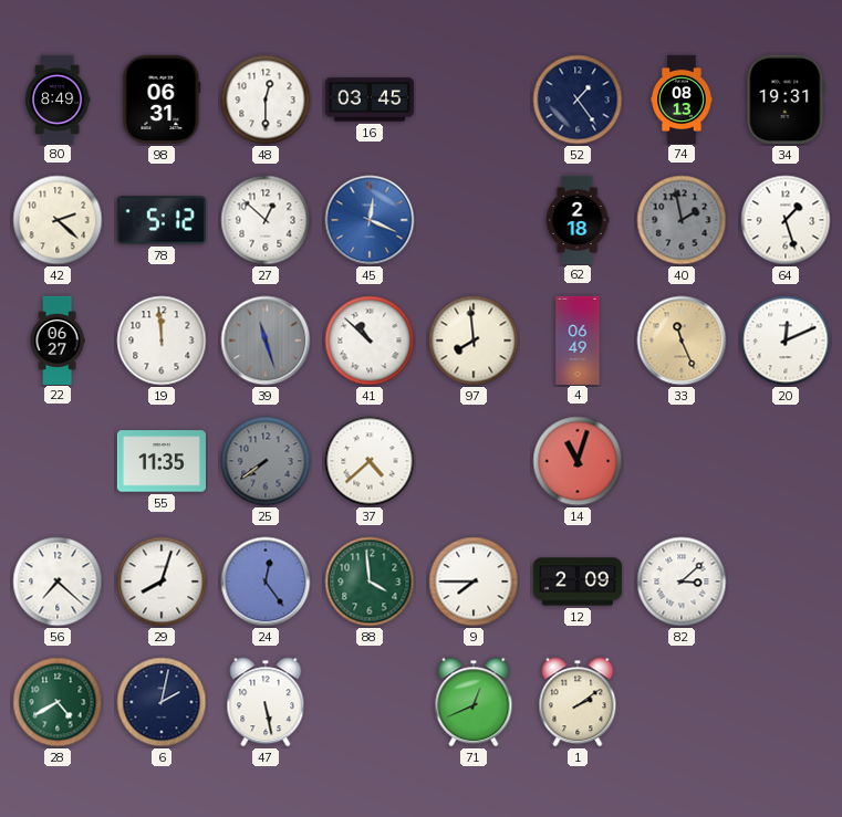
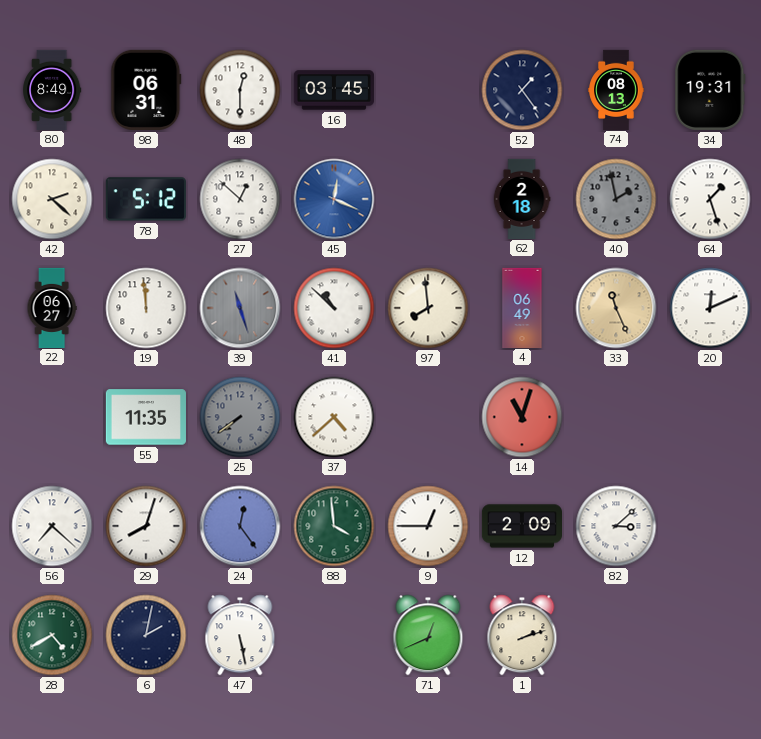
9: 7:45 -> 12:45
1: 2:09 -> 2:12
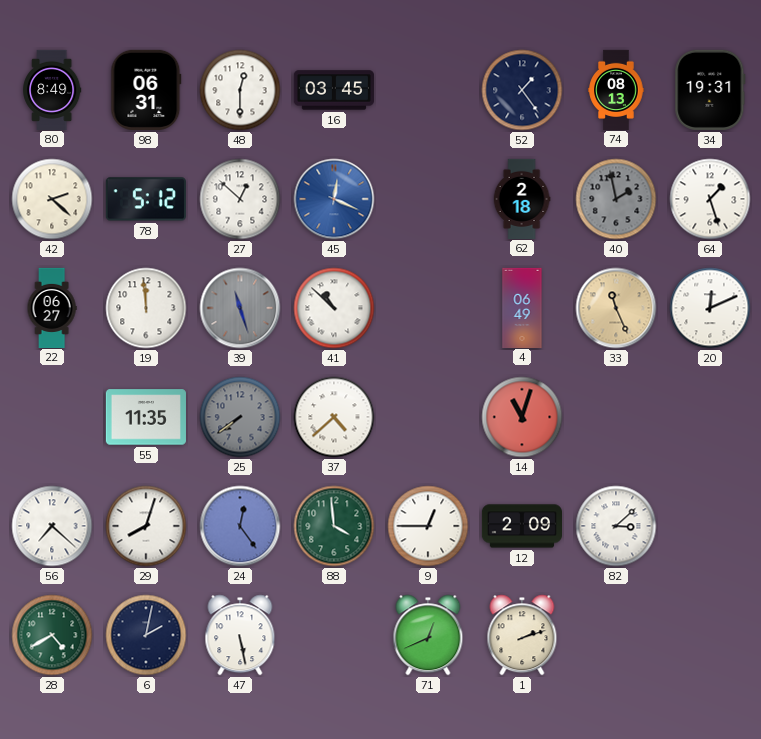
97: 7:59 -> none
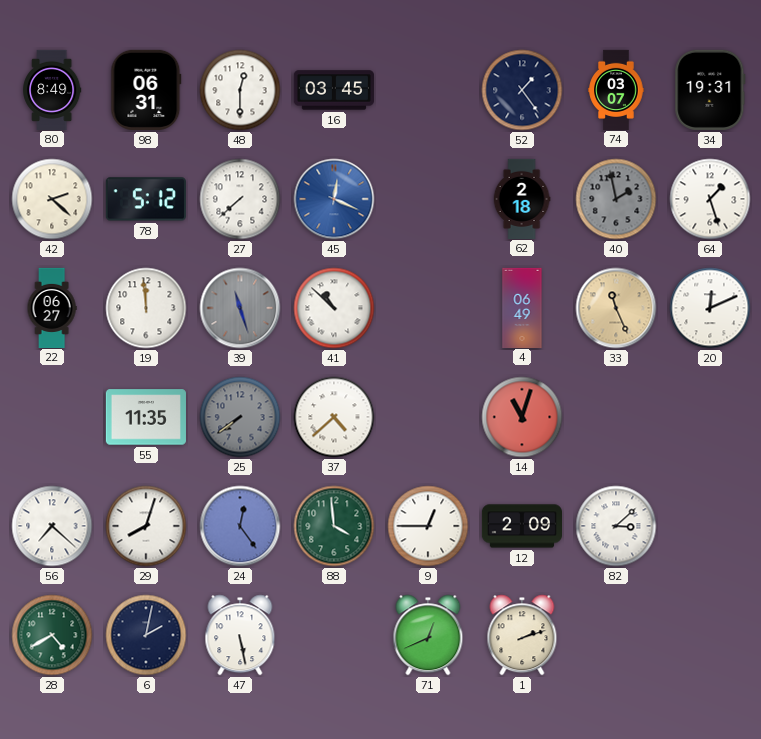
74: 08:13 -> 03:07
27: 12:52 -> 7:38
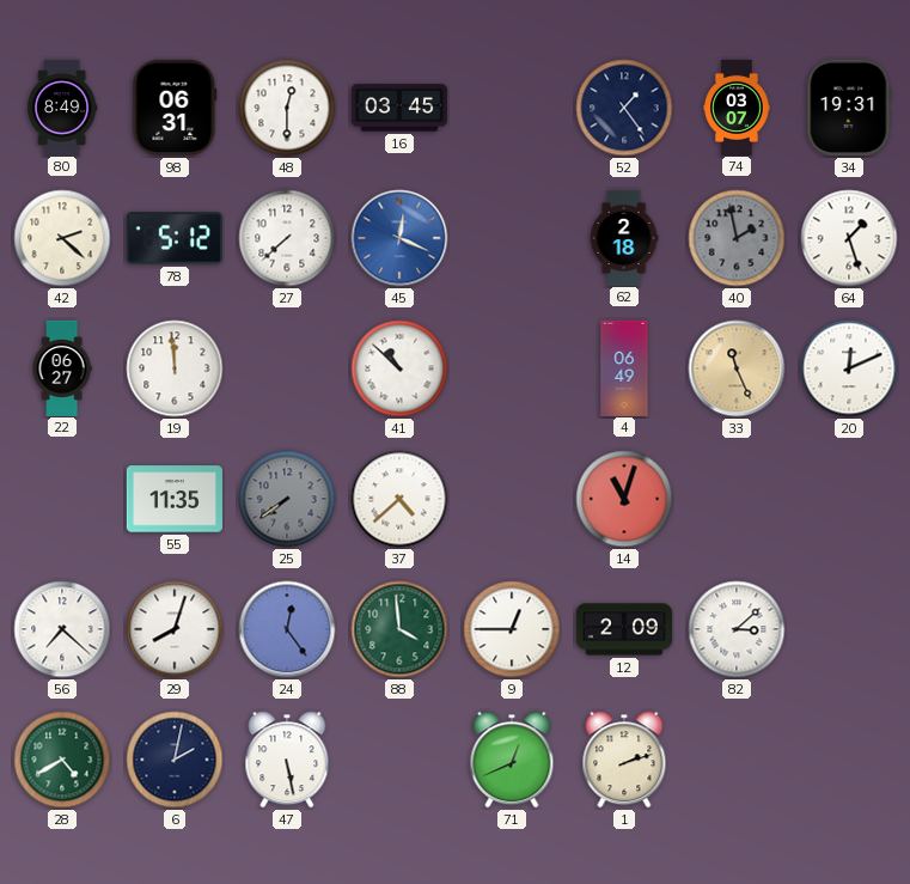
39: 11:27 -> none
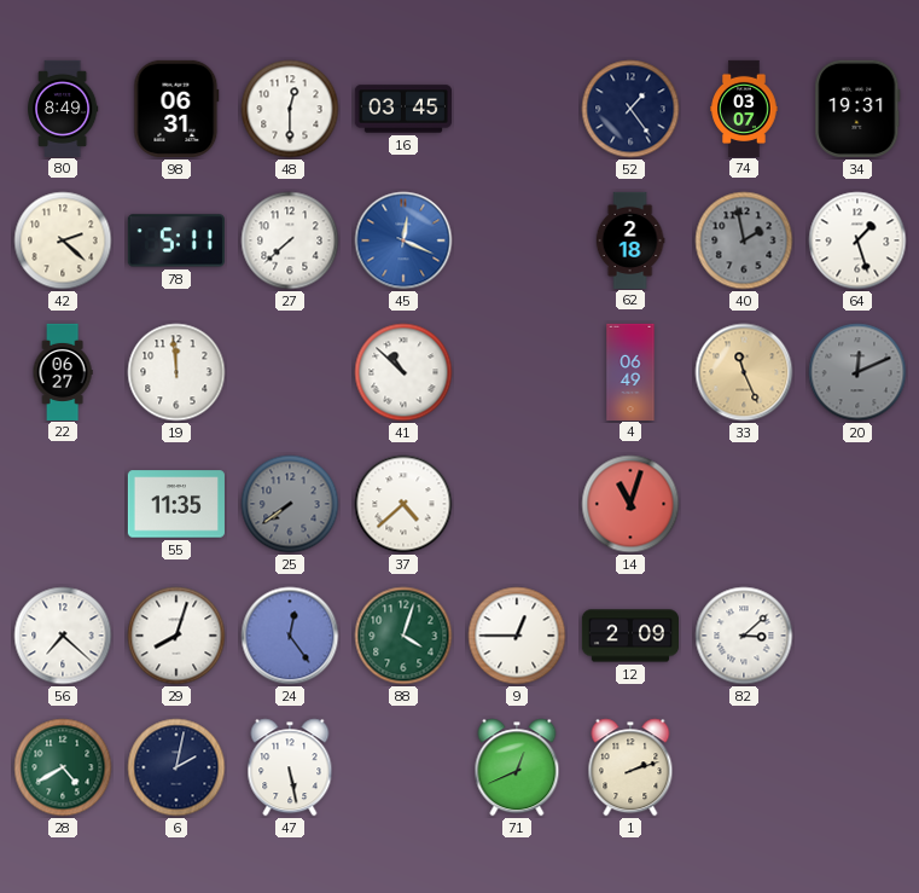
78: 5:12 -> 5:11
20 dial: white -> grey
88: 3:59 -> 4:03
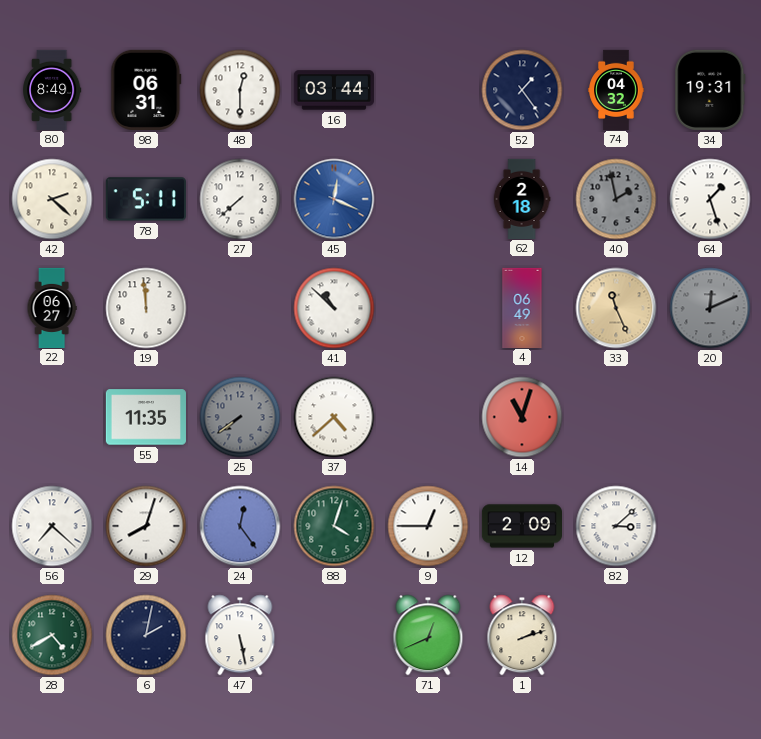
16: 03:45 -> 03:44
74: 03:07 -> 04:32
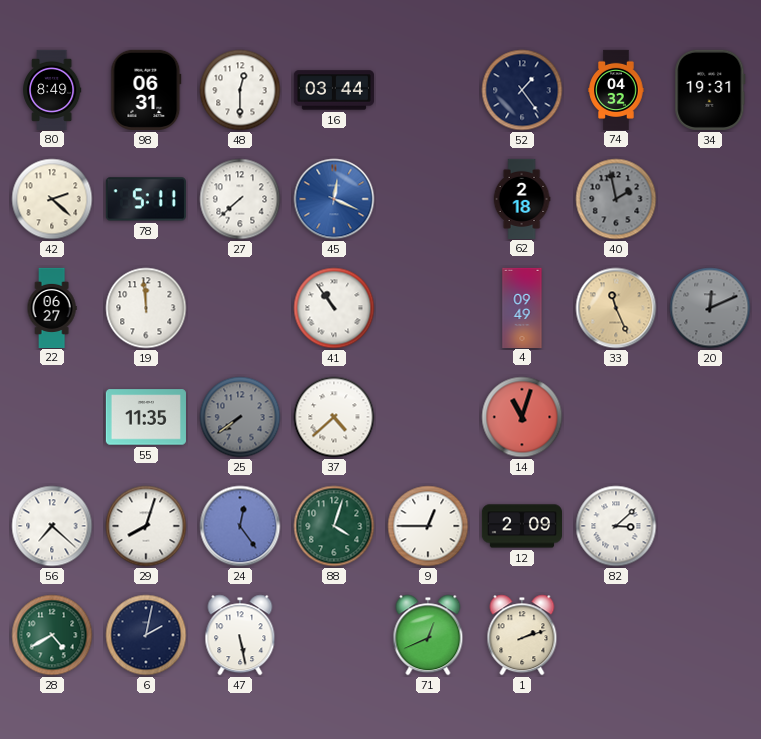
64: 1:27 -> none
41: 10:52 -> 10:54
4: 06:49 -> 09:49
